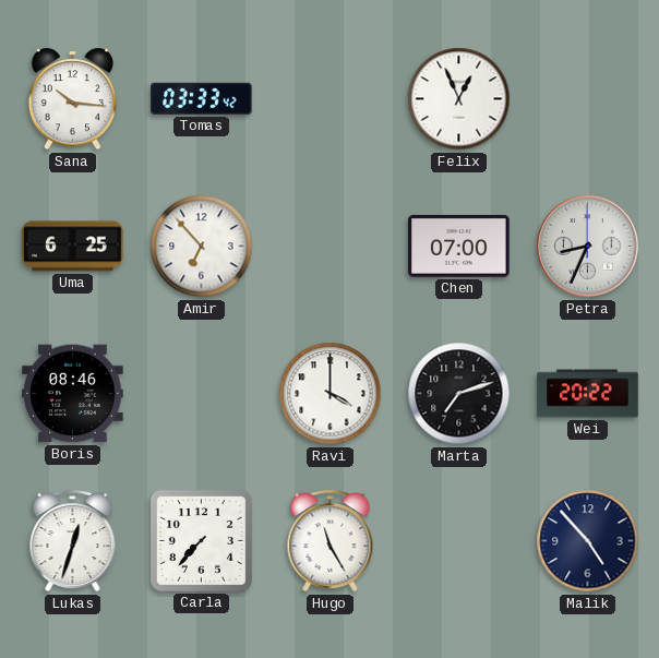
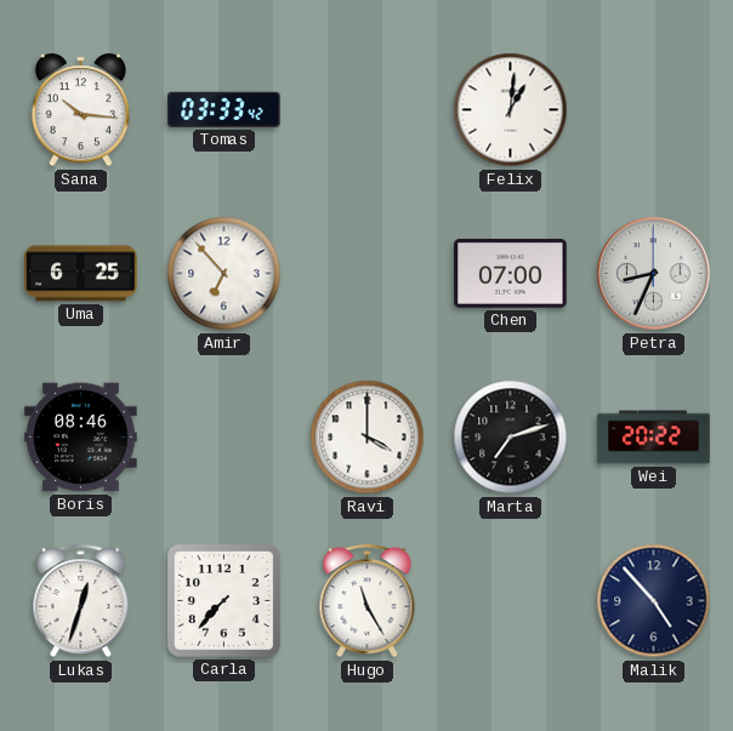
Felix: 12:56 -> 1:01
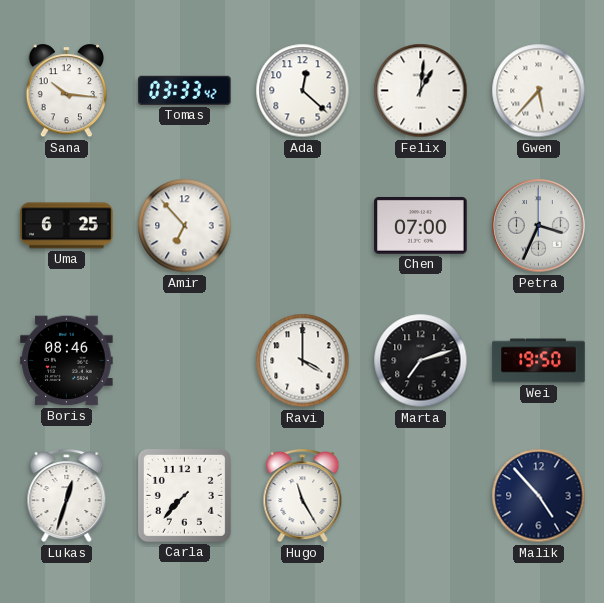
Ada: none -> 12:22
Gwen: none -> 5:37
Petra: 8:34 -> 3:34
Wei: 20:22 -> 19:50
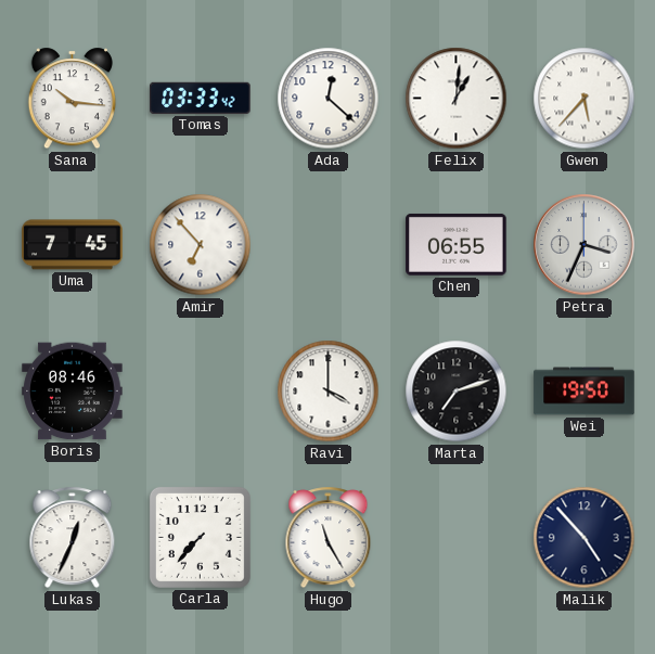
Uma: 6:25 -> 7:45
Chen: 07:00 -> 06:55
Lukas: 12:33 -> 12:34
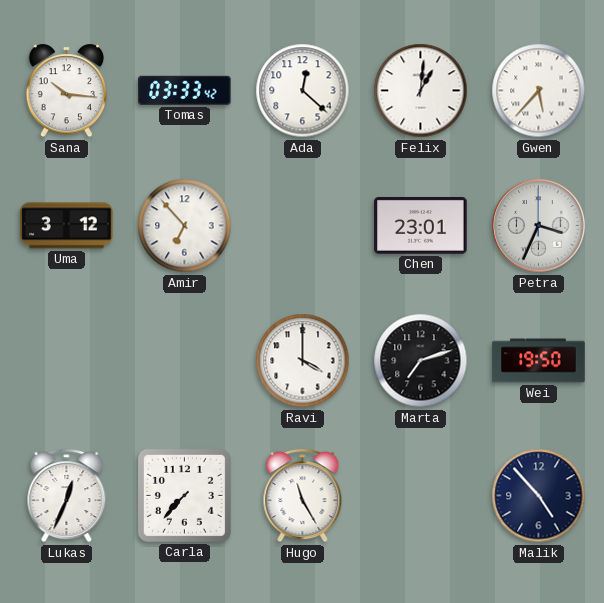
Uma: 7:45 -> 3:12
Chen: 06:55 -> 23:01
Boris: 08:46 -> none
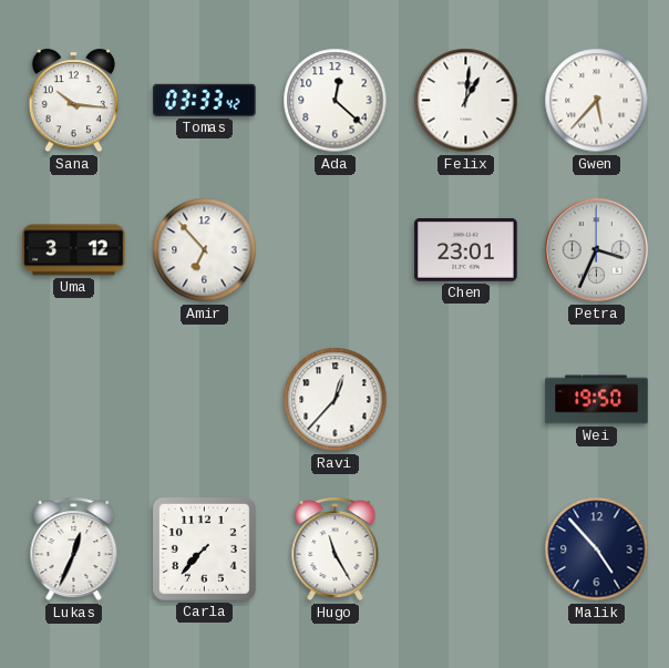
Ravi: 4:00 -> 12:37
Marta: 7:12 -> none
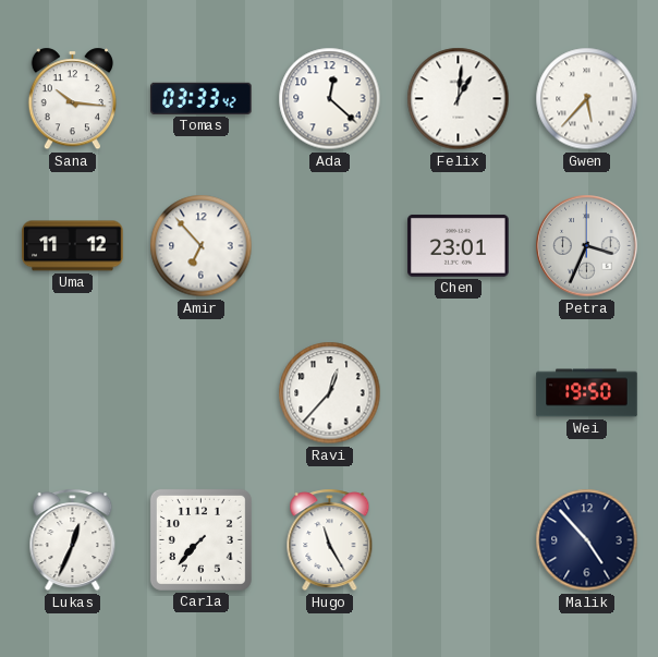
Uma: 3:12 -> 11:12
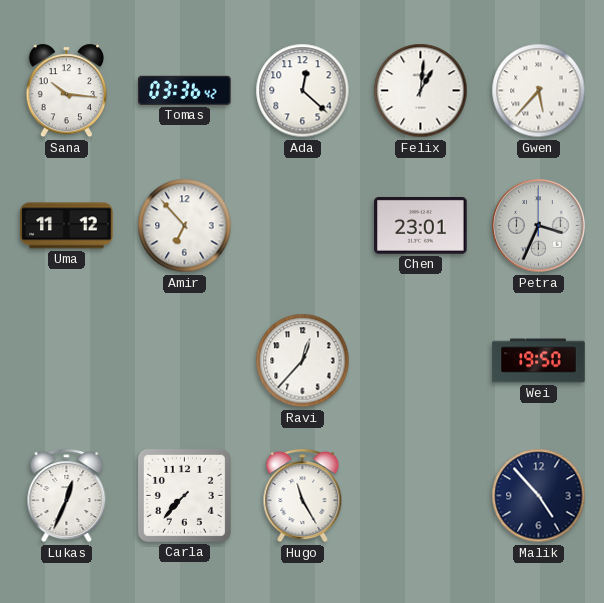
Tomas: 03:33 -> 03:36
